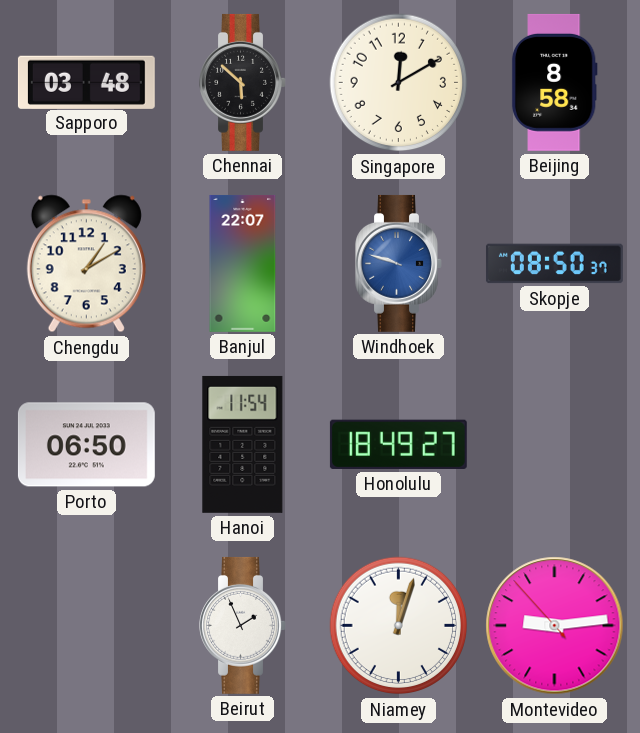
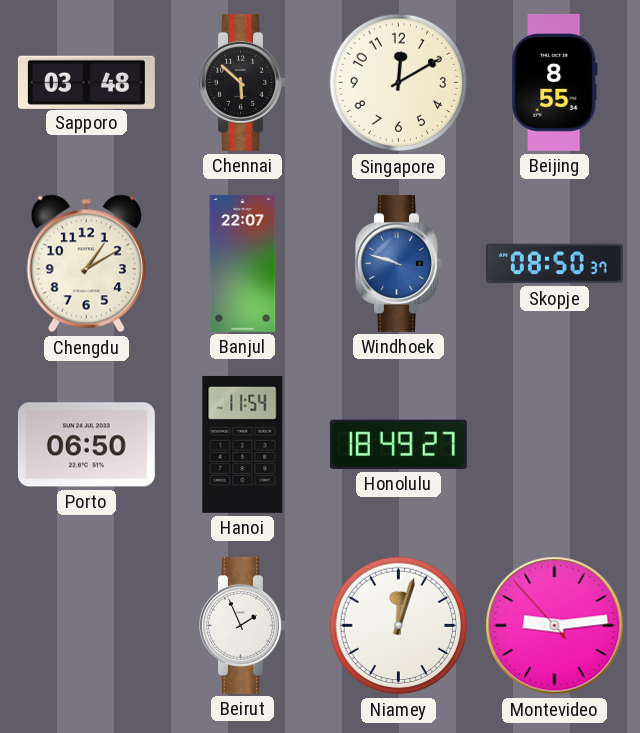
Beijing: 8:58 -> 8:55
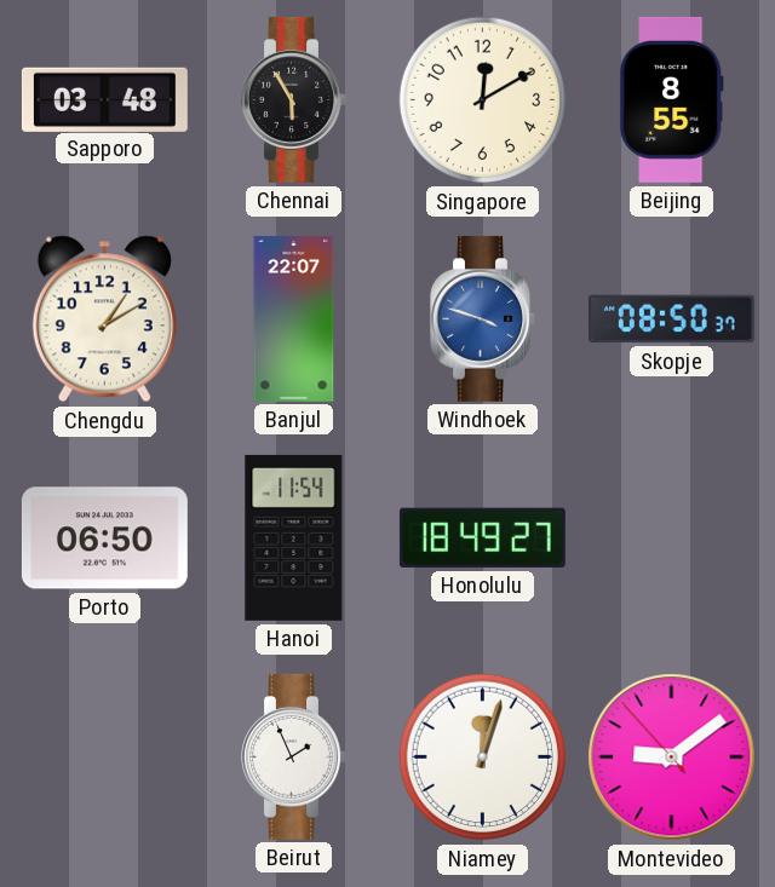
Chennai: 5:52 -> 5:55
Windhoek: 9:48 -> 3:48
Montevideo: 9:13 -> 9:08
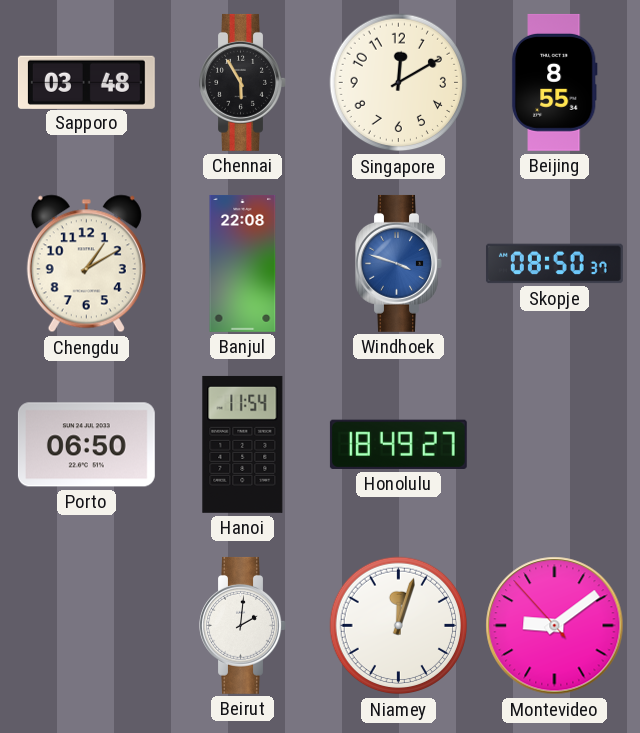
Banjul: 22:07 -> 22:08
Beirut: 1:56 -> 2:01
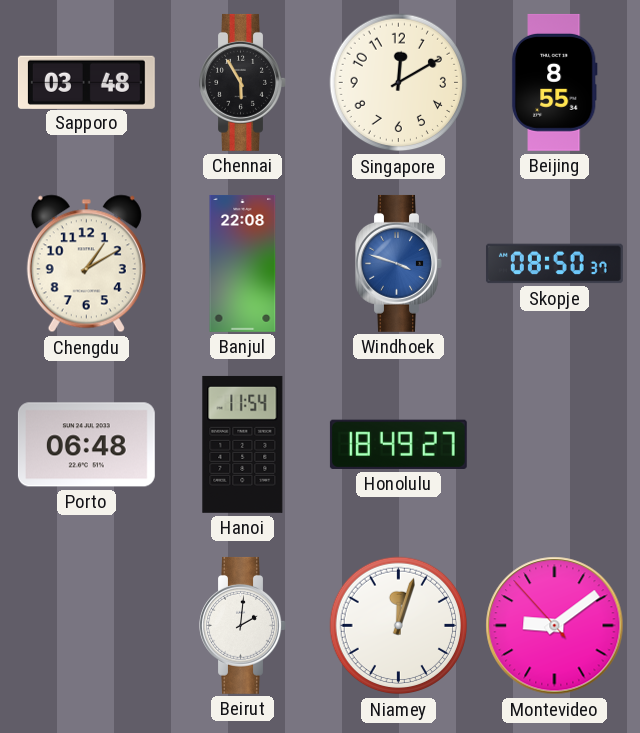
Porto: 06:50 -> 06:48
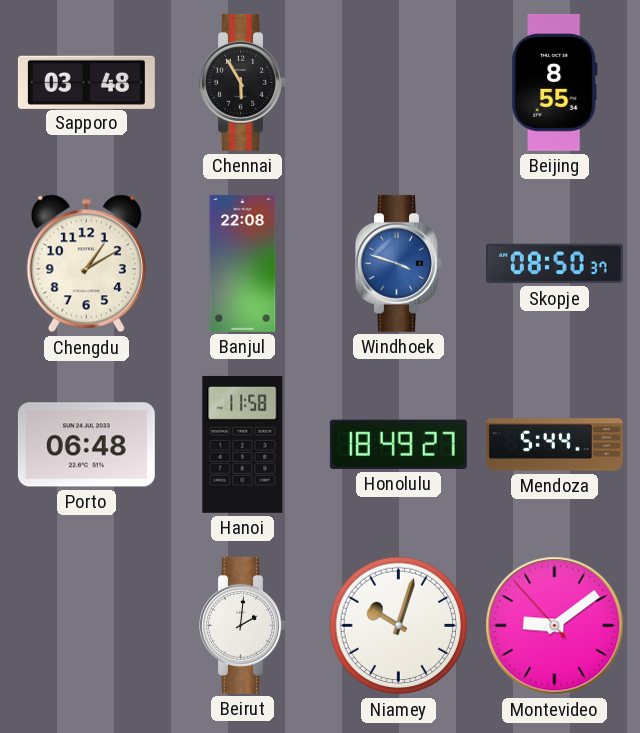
Singapore: 12:10 -> none
Hanoi: 11:54 -> 11:58
Mendoza: none -> 5:44
Niamey: 12:03 -> 10:03
